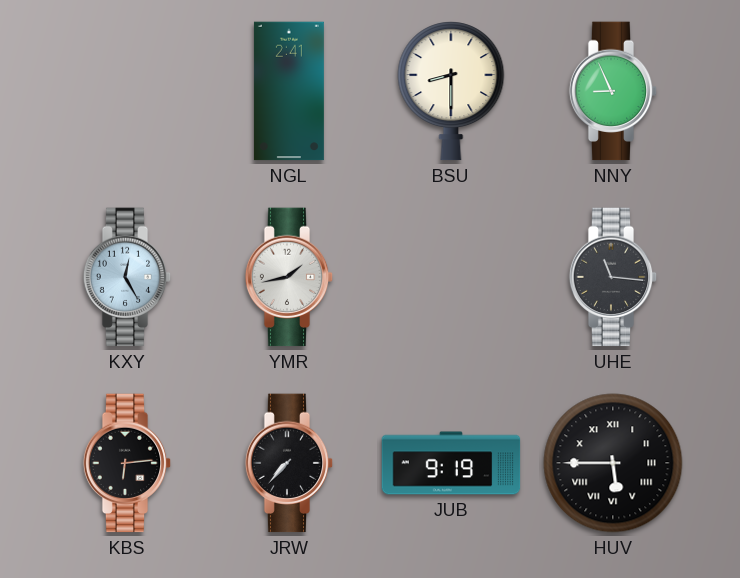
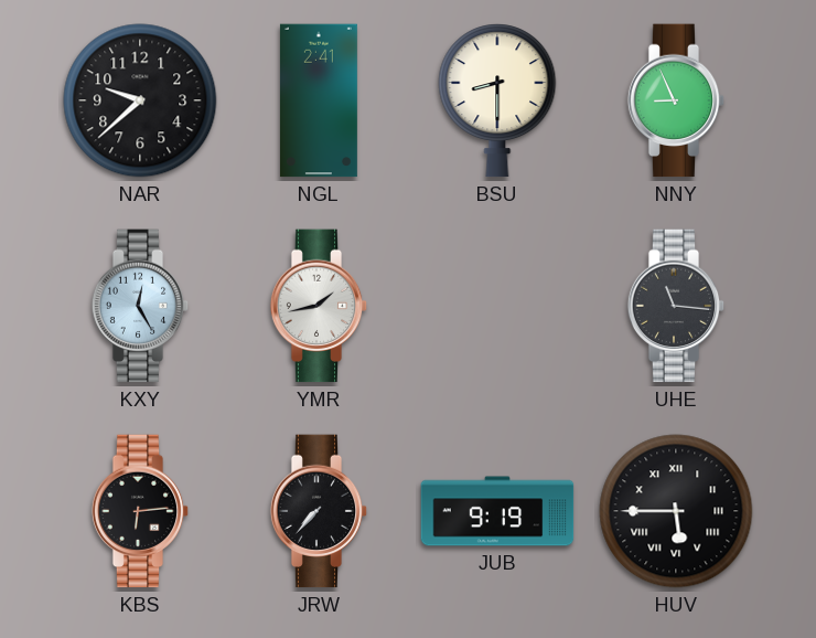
NAR: none -> 9:38
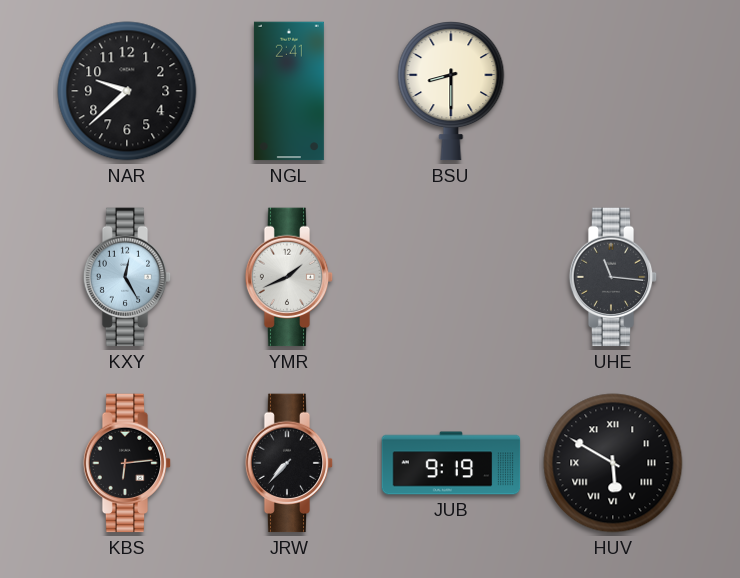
NNY: 8:56 -> none
YMR: 1:43 -> 1:41
HUV: 5:45 -> 5:50
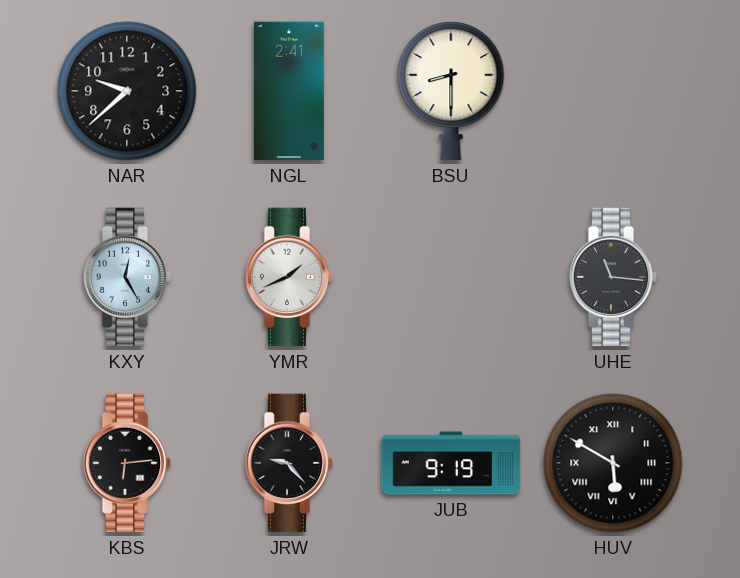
JRW: 7:37 -> 9:23
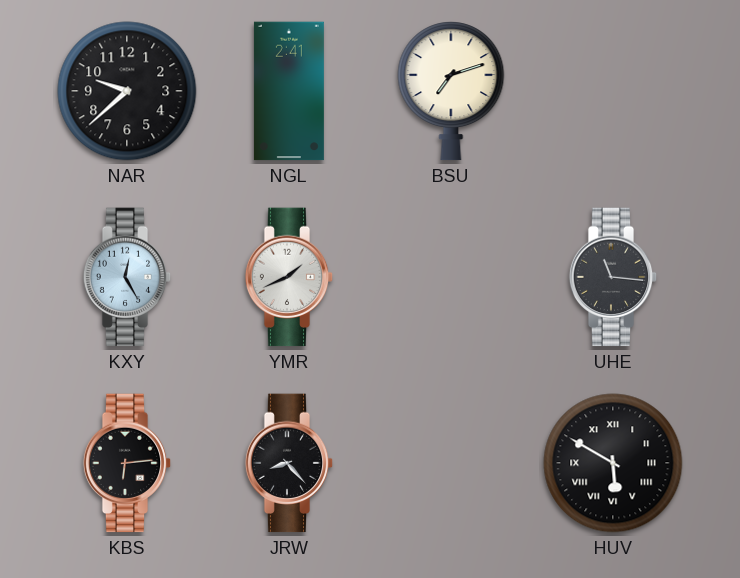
BSU: 8:30 -> 7:12
JRW: 9:23 -> 8:23
JUB: 9:19 -> none
